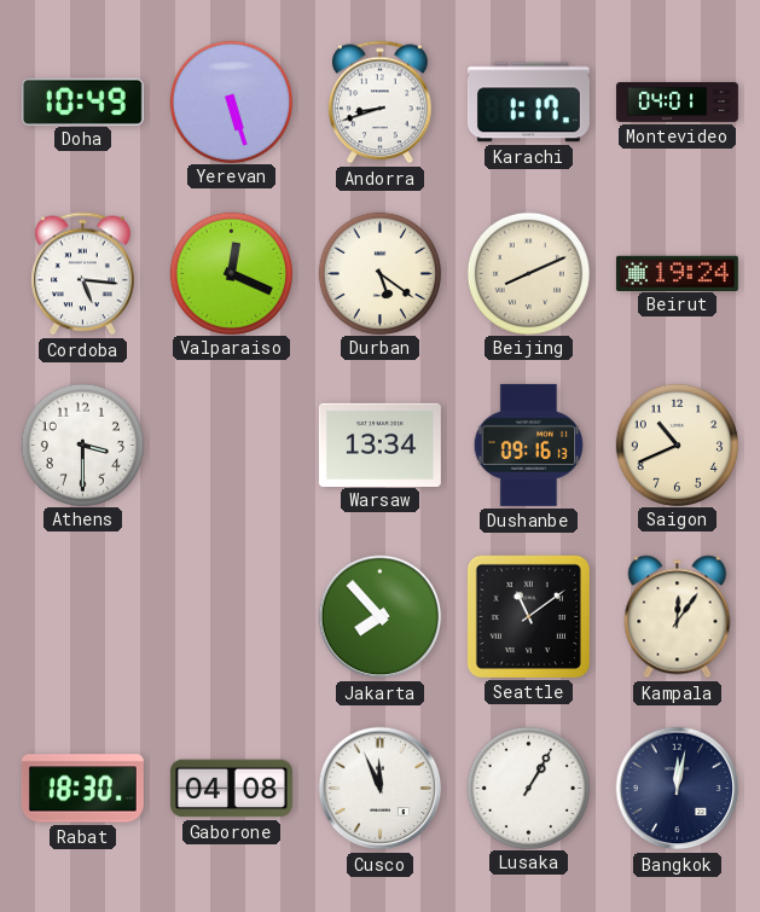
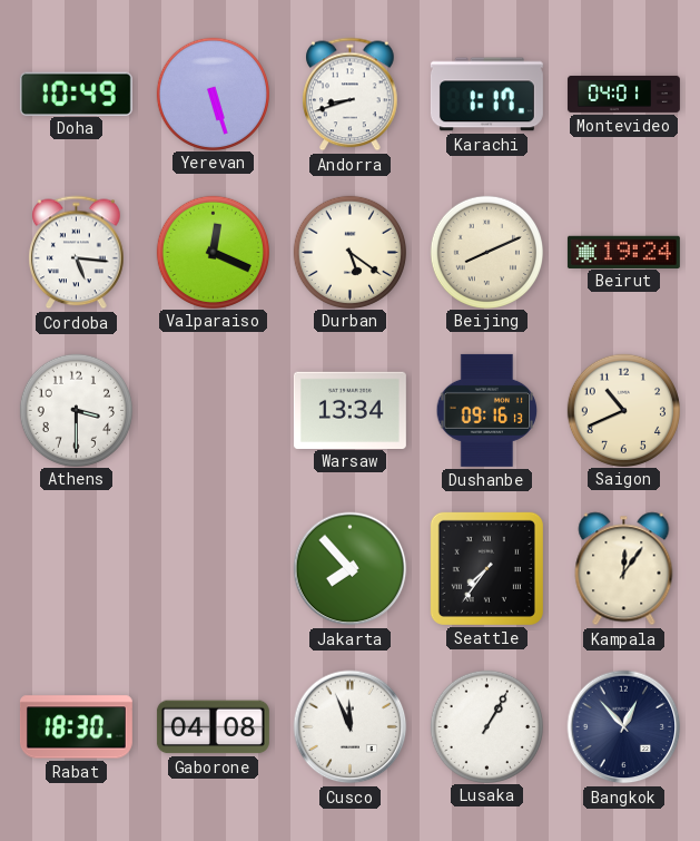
Seattle: 11:09 -> 7:36
Bangkok: 12:02 -> 12:53
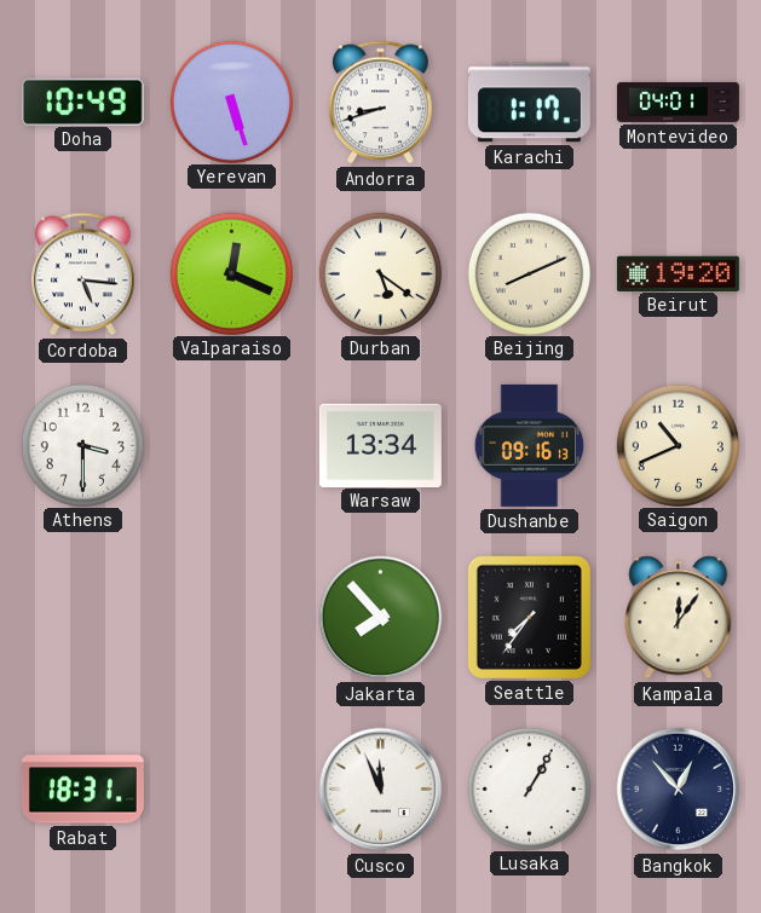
Beirut: 19:24 -> 19:20
Rabat: 18:30 -> 18:31
Gaborone: 04:08 -> none
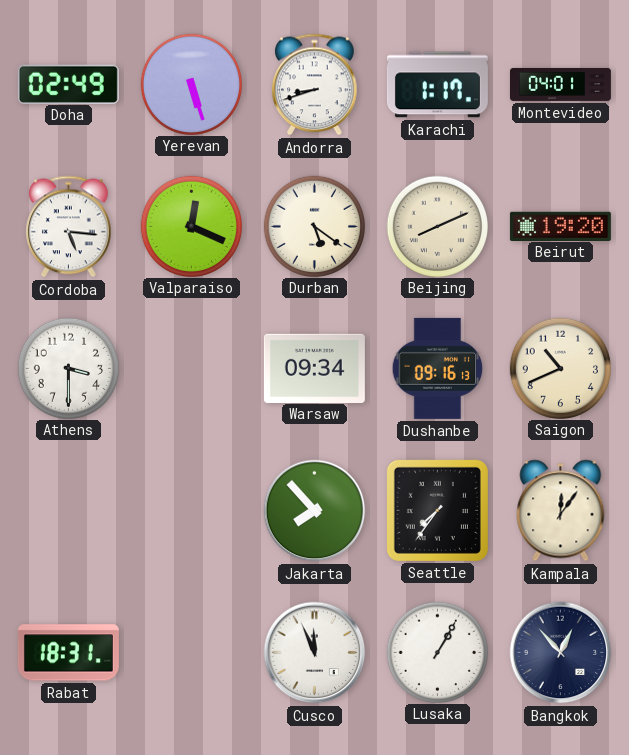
Doha: 10:49 -> 02:49
Warsaw: 13:34 -> 09:34
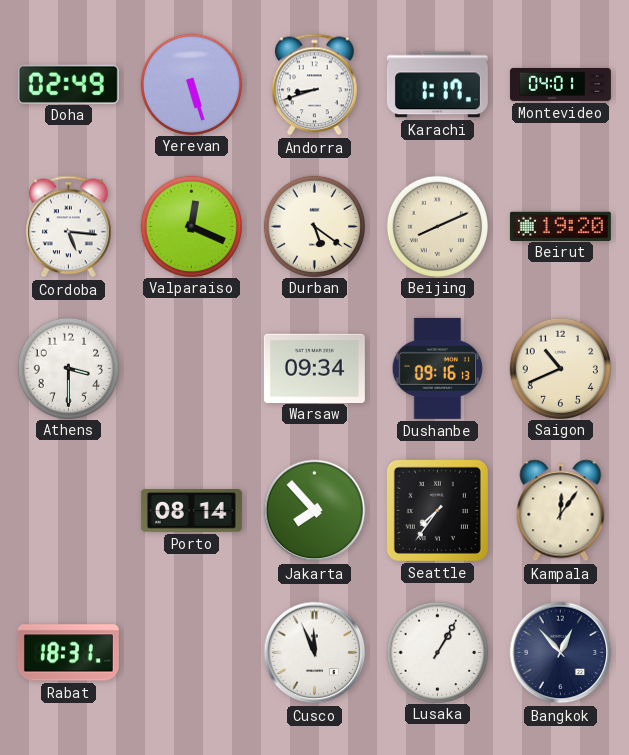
Porto: none -> 08:14
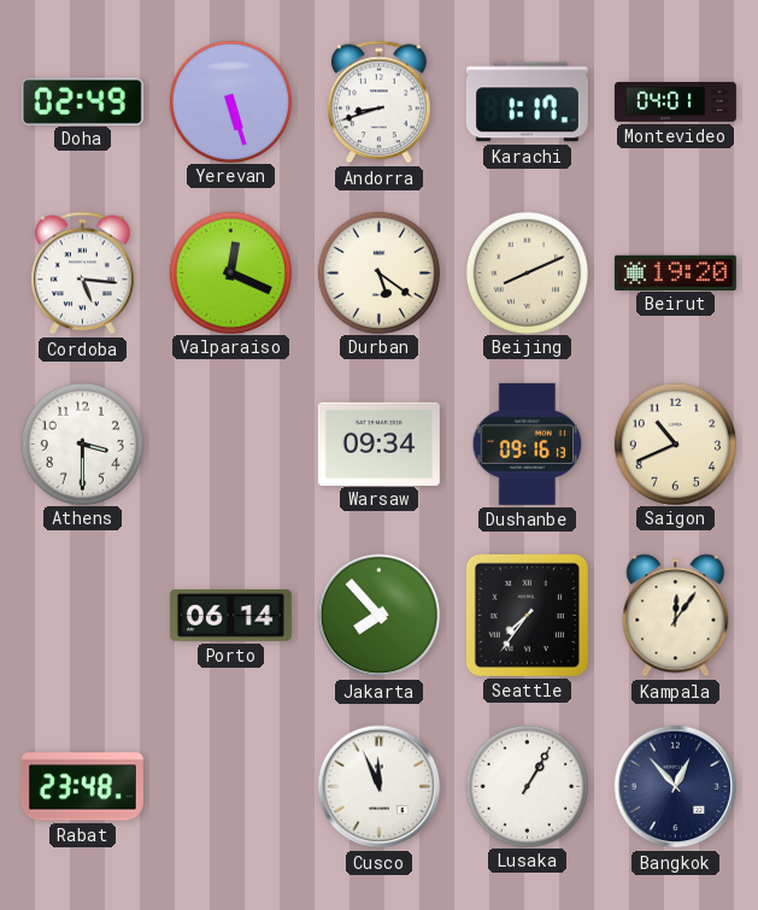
Porto: 08:14 -> 06:14
Rabat: 18:31 -> 23:48
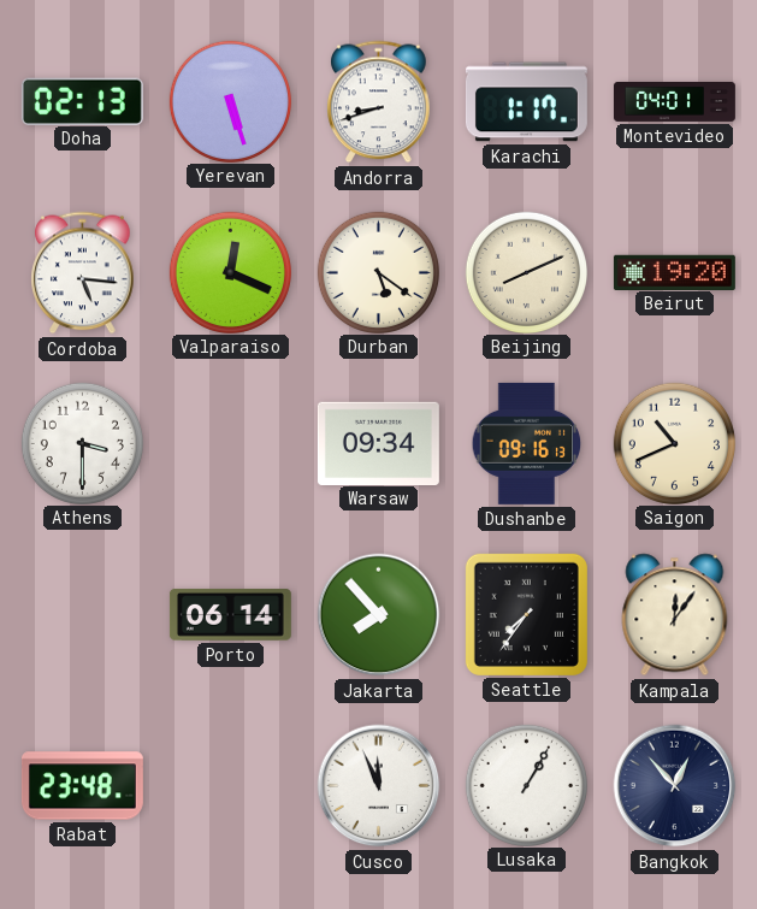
Doha: 02:49 -> 02:13
